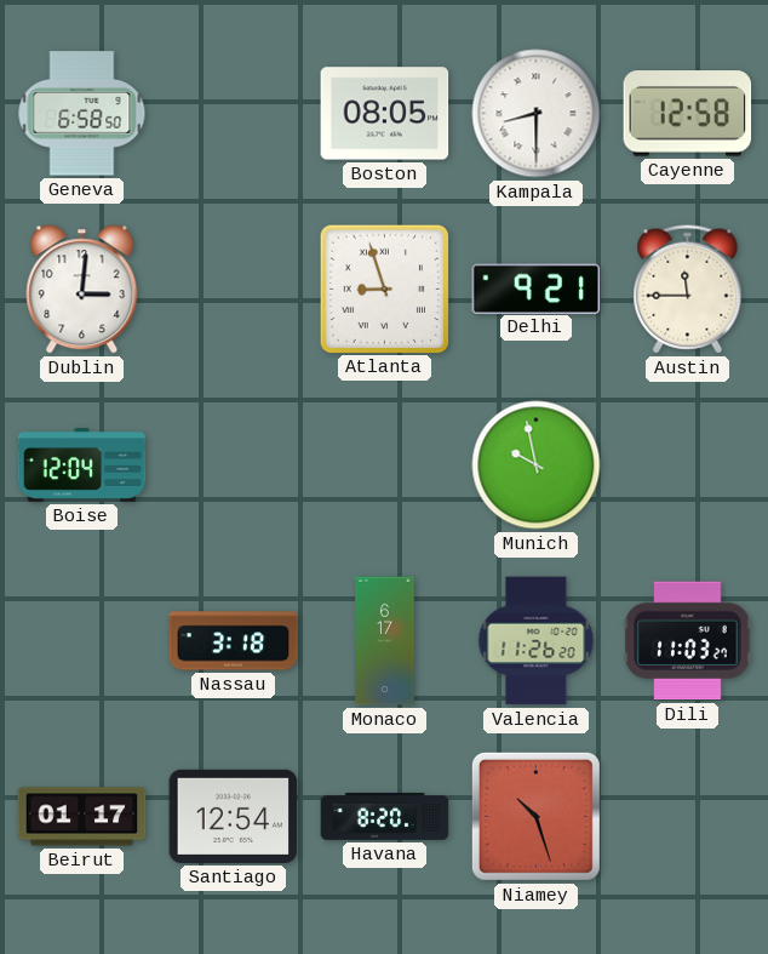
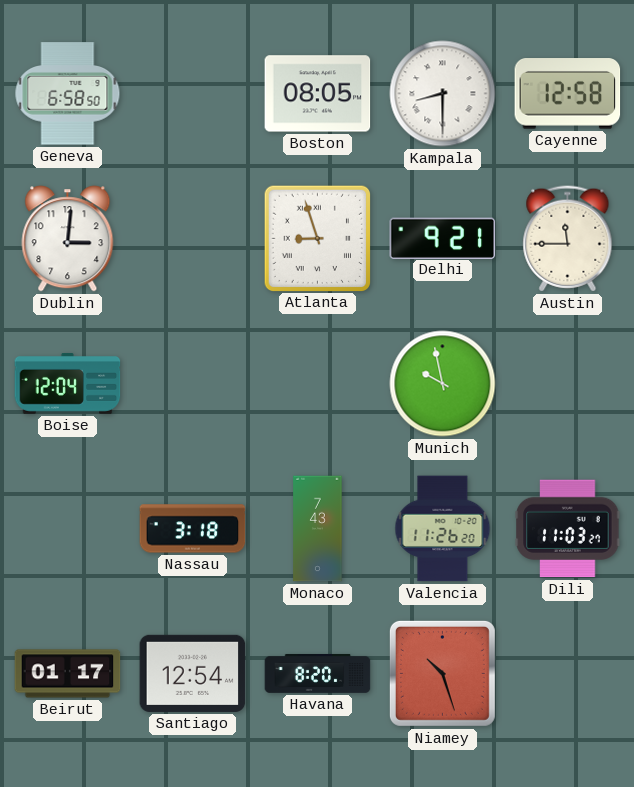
Monaco: 6:17 -> 7:43
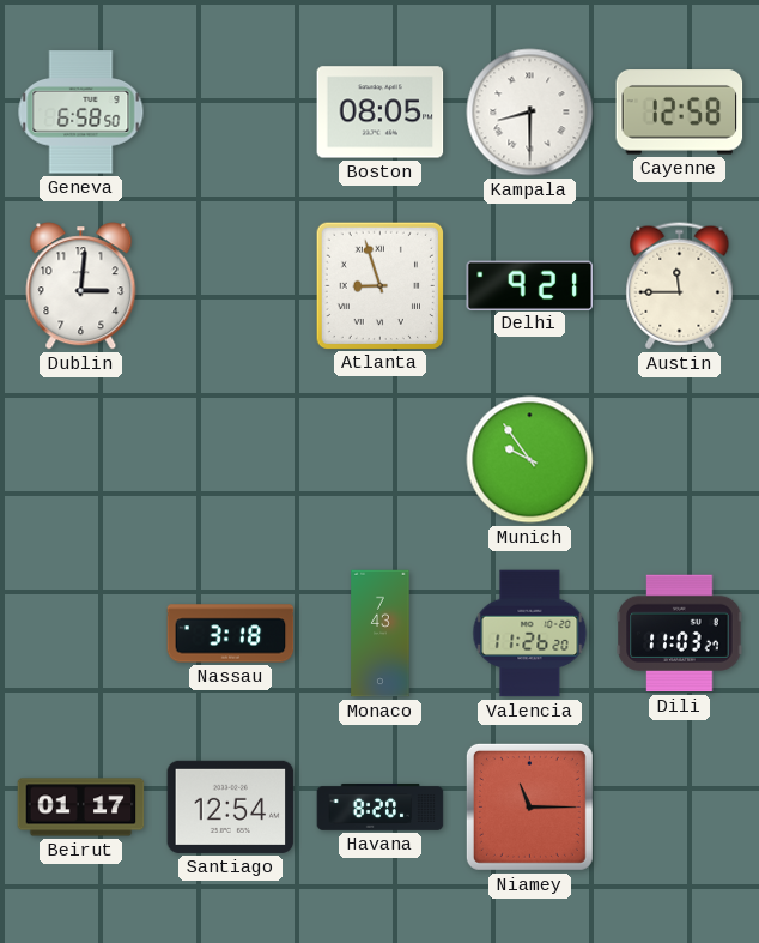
Boise: 12:04 -> none
Munich: 9:58 -> 9:54
Niamey: 10:27 -> 11:15
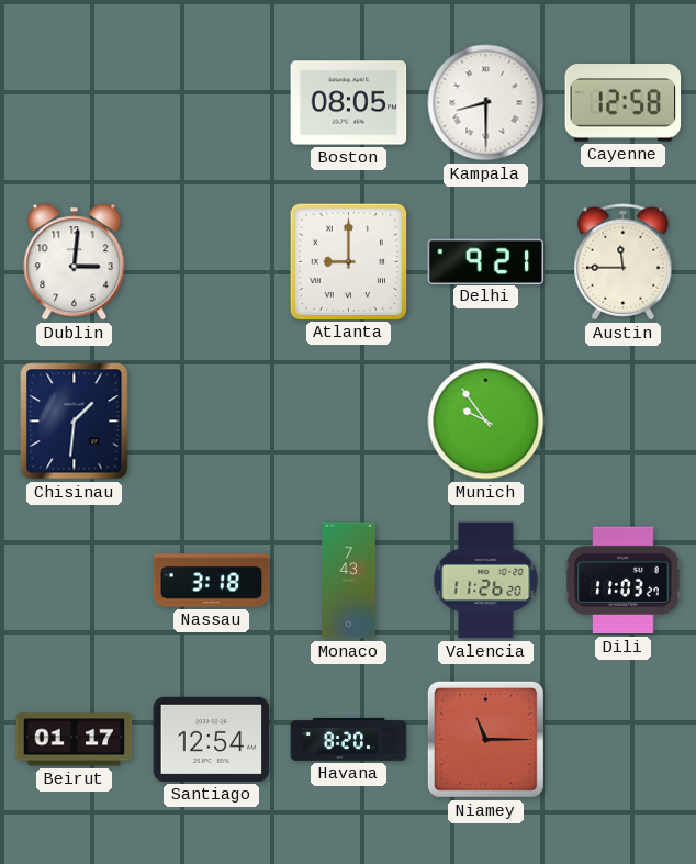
Geneva: 6:58 -> none
Atlanta: 8:57 -> 9:00
Chisinau: none -> 1:31
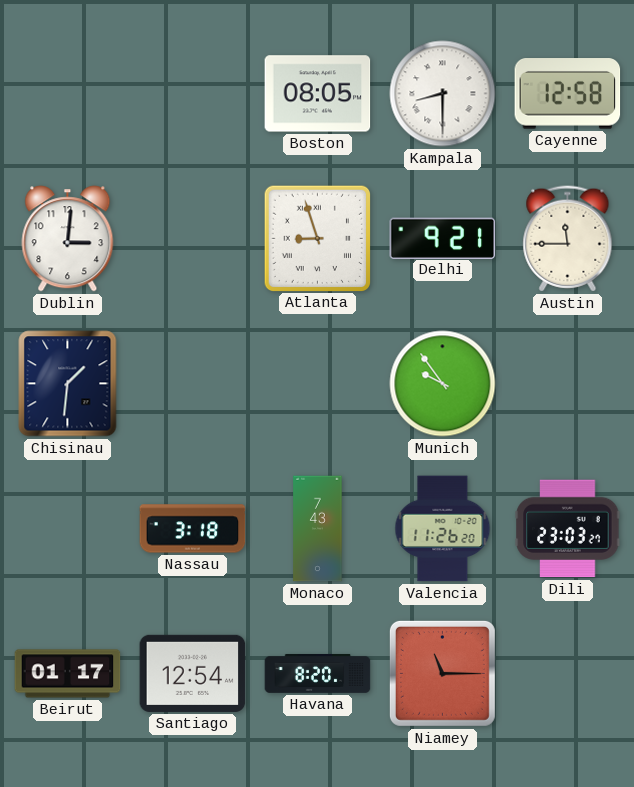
Atlanta: 9:00 -> 8:57
Dili: 11:03 -> 23:03
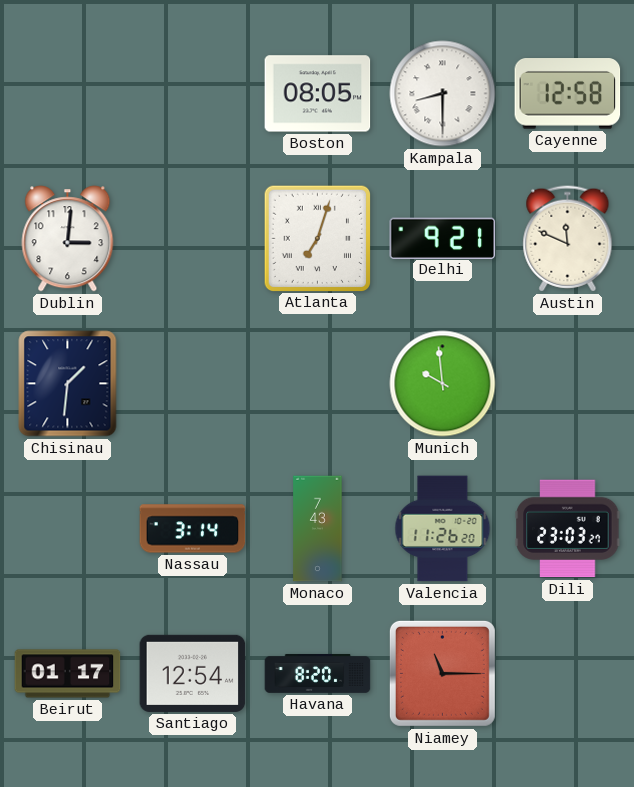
Atlanta: 8:57 -> 7:03
Austin: 11:45 -> 11:49
Munich: 9:54 -> 9:59
Nassau: 3:18 -> 3:14
